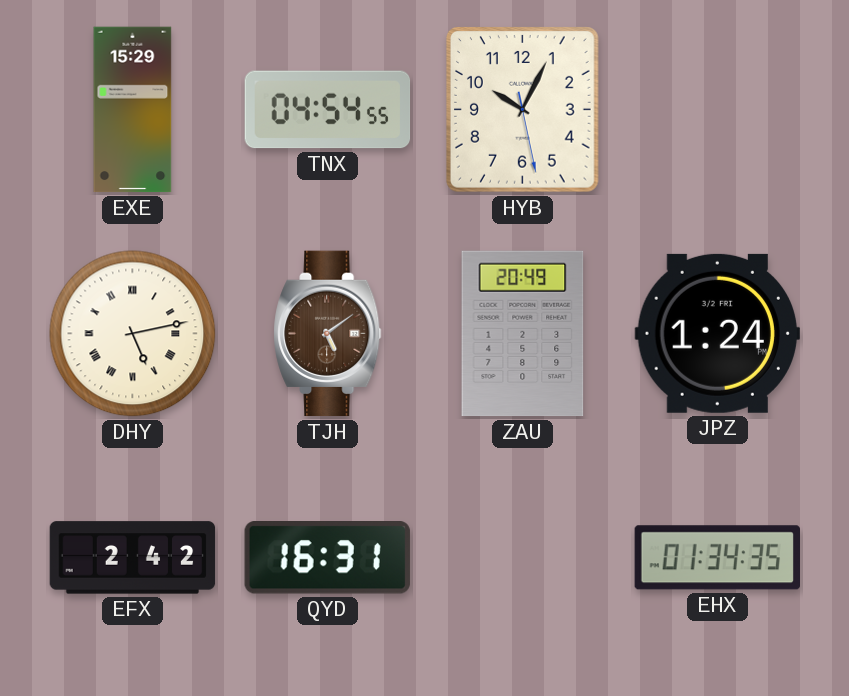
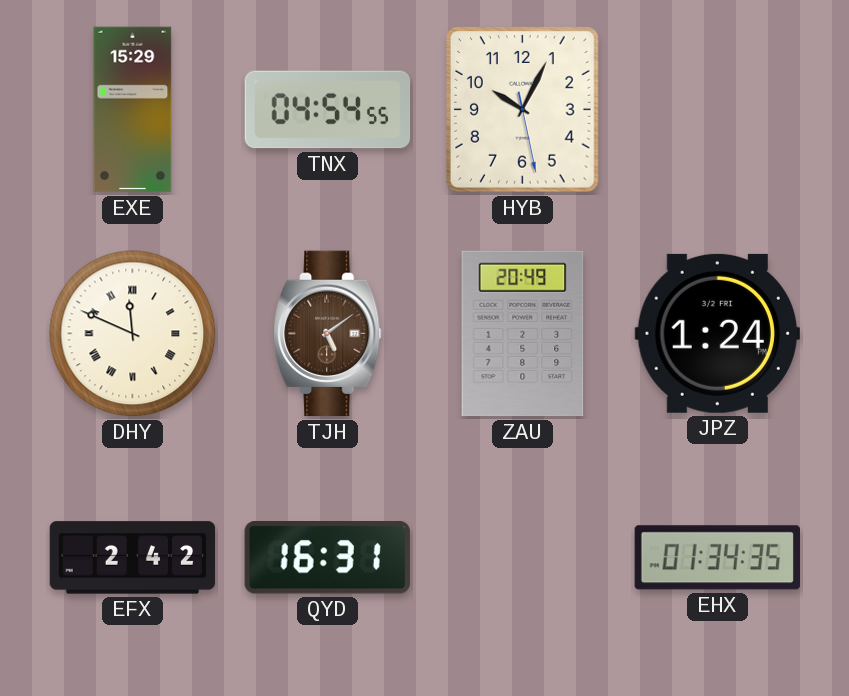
DHY: 5:13 -> 11:49
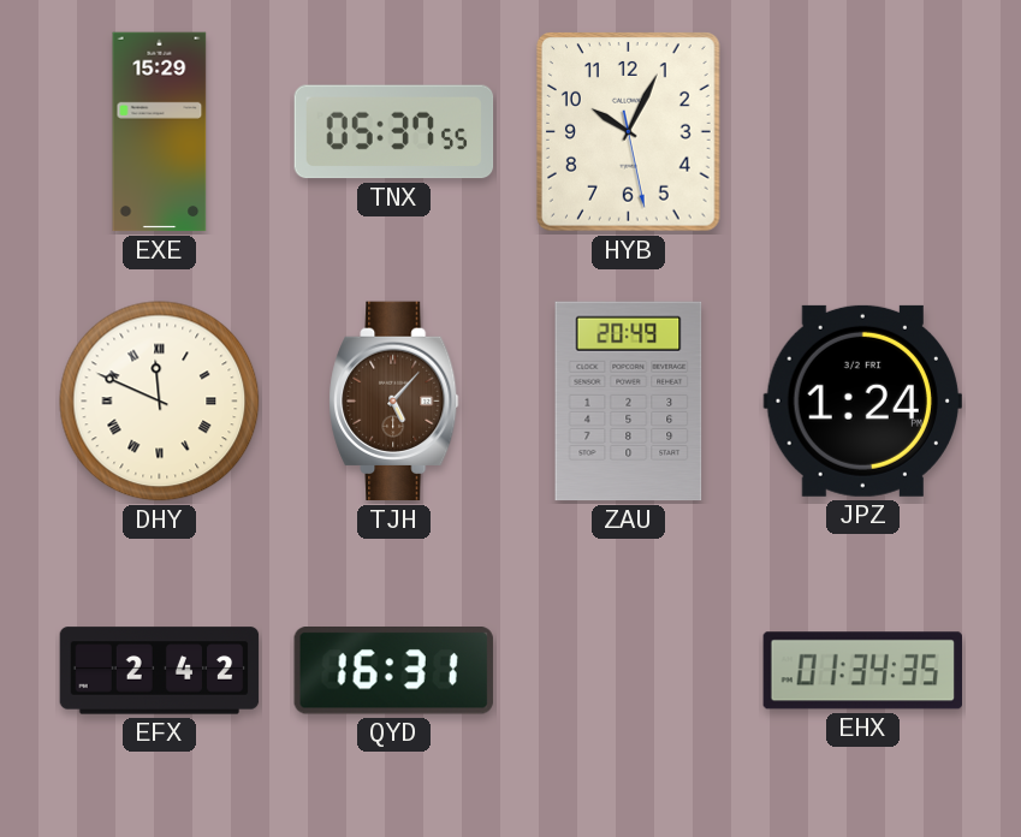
TNX: 04:54 -> 05:37
TJH: 5:09 -> 5:07
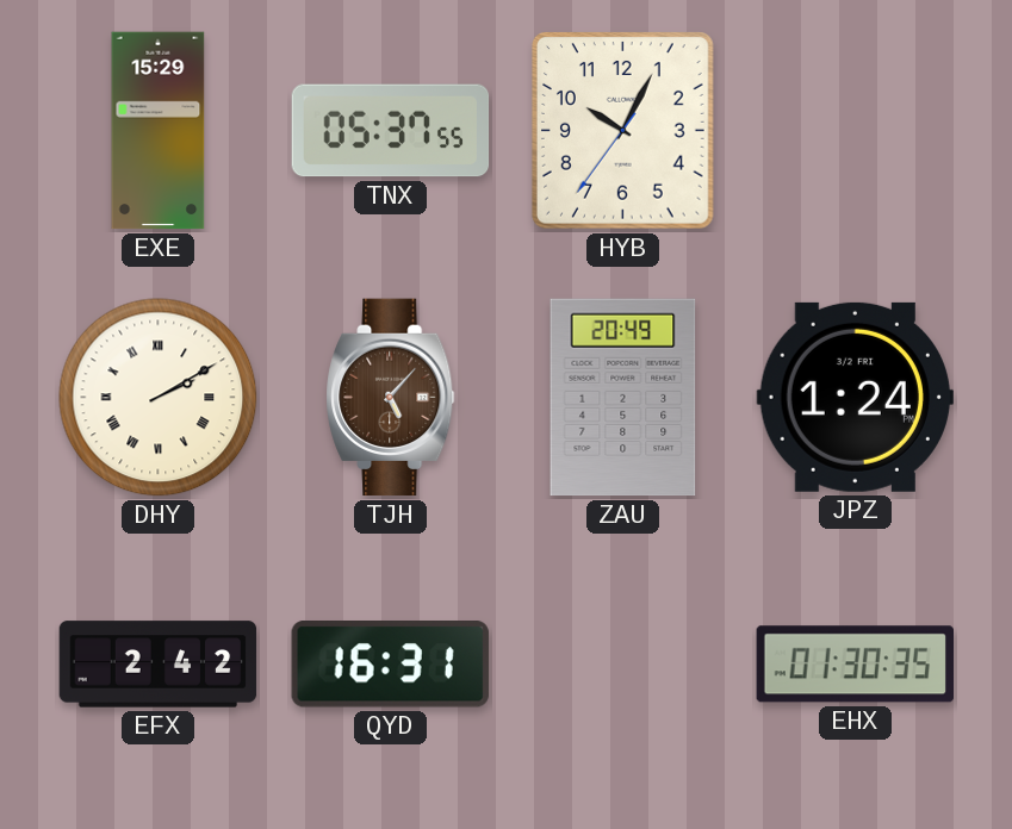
HYB: 10:04:28 -> 10:04:36
DHY: 11:49 -> 2:10
EHX: 01:34 -> 01:30
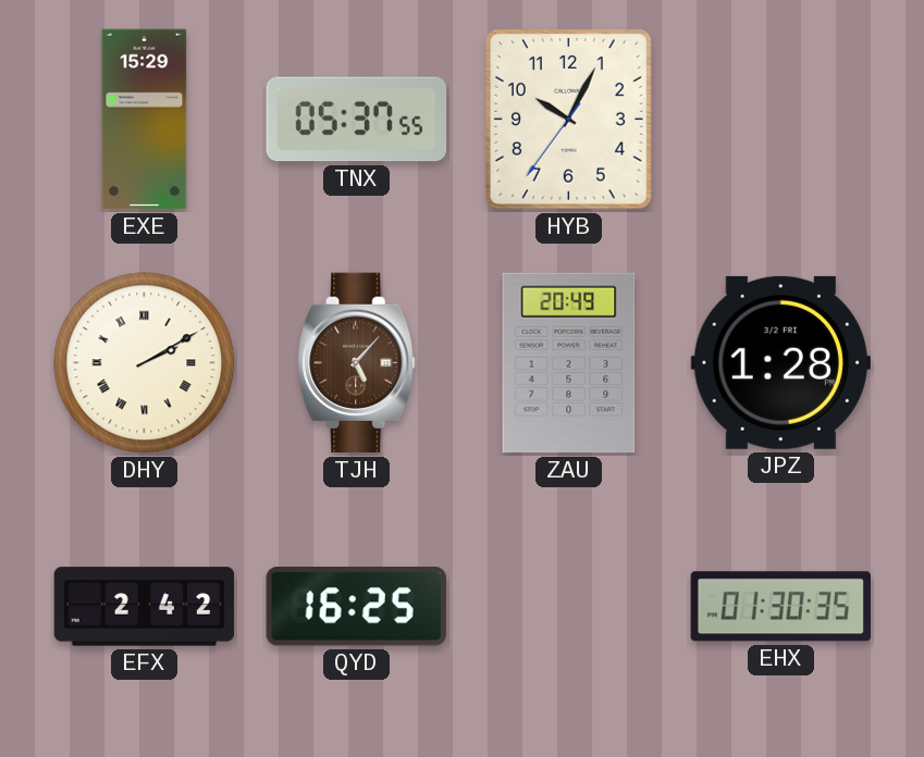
JPZ: 1:24 -> 1:28
QYD: 16:31 -> 16:25
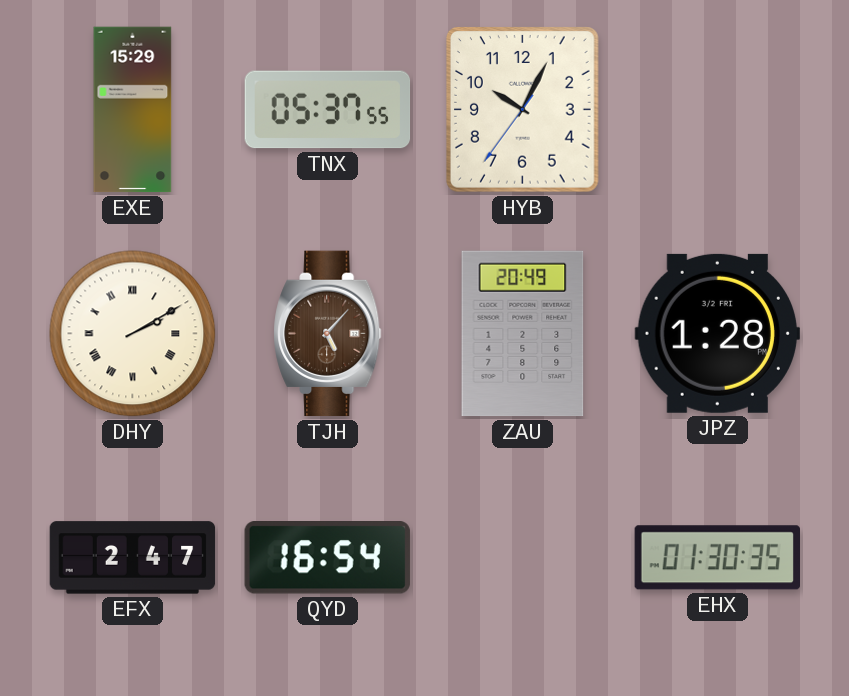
EFX: 2:42 -> 2:47
QYD: 16:25 -> 16:54
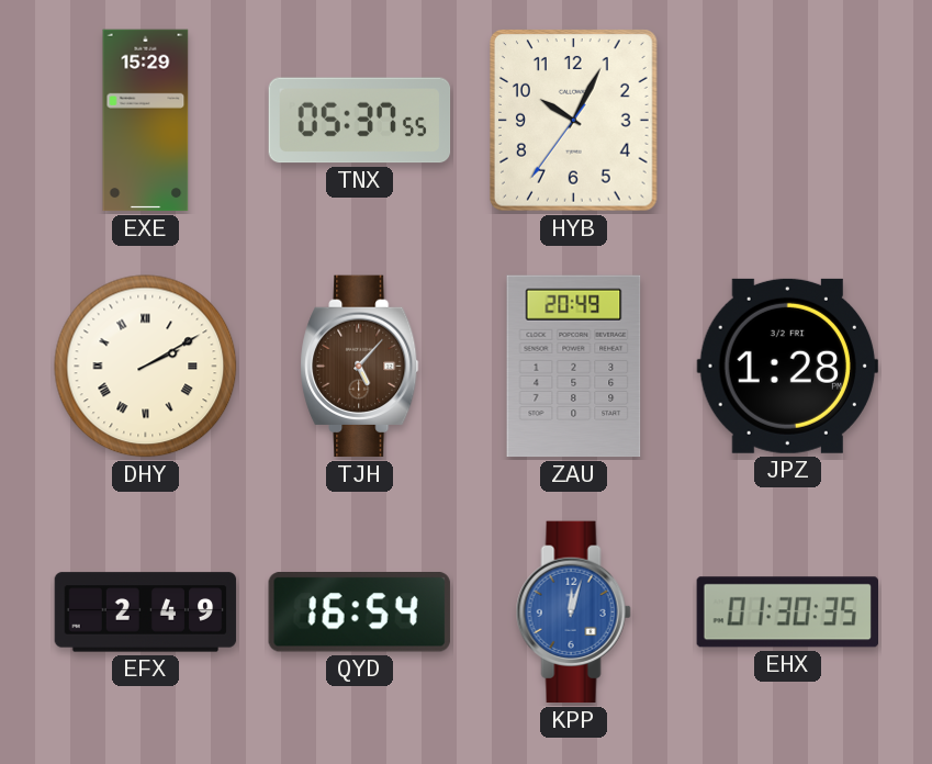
EFX: 2:47 -> 2:49
KPP: none -> 12:03
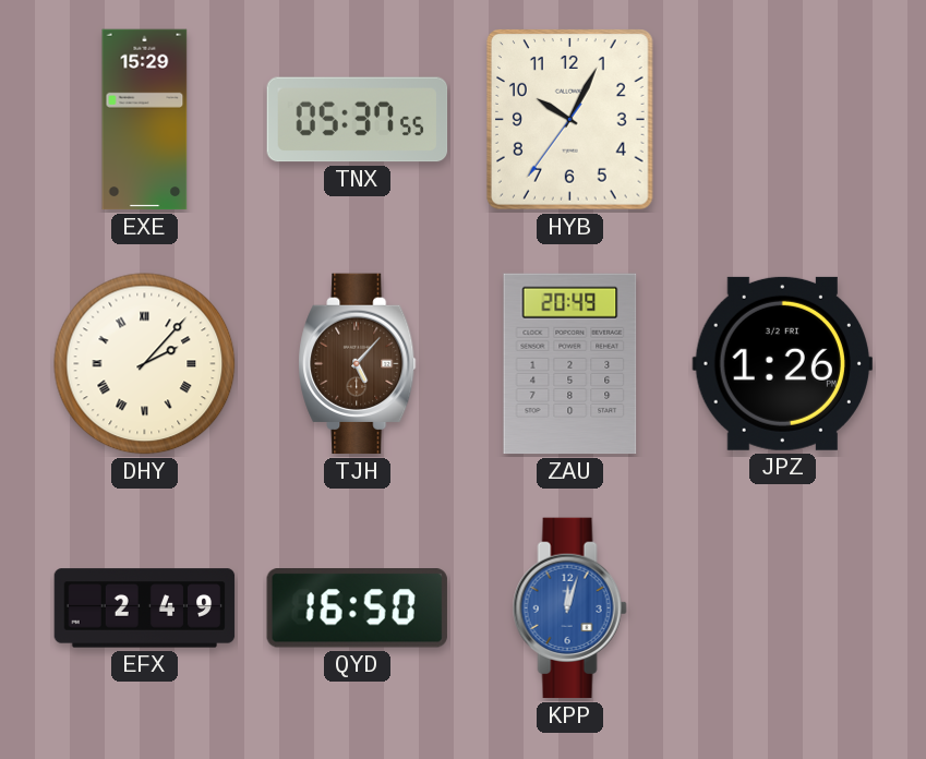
DHY: 2:10 -> 2:07
JPZ: 1:28 -> 1:26
QYD: 16:54 -> 16:50
EHX: 01:30 -> none
